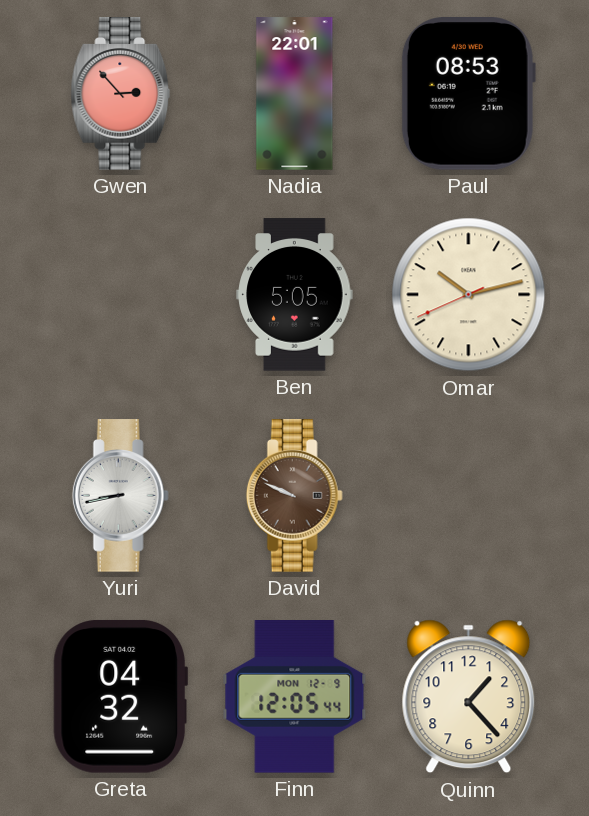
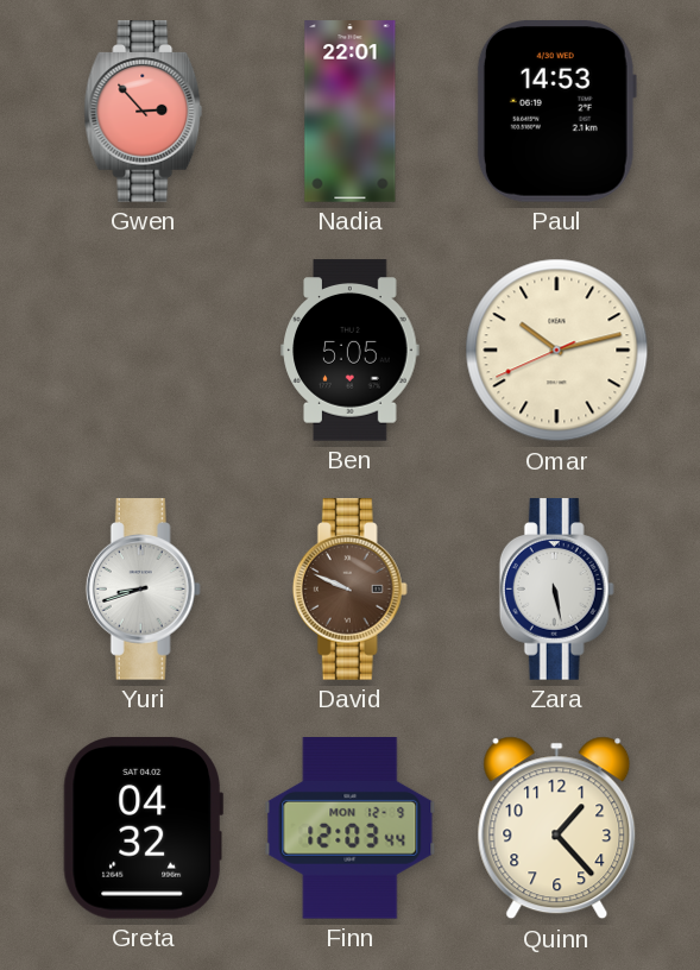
Paul: 08:53 -> 14:53
Yuri: 8:43 -> 8:42
Zara: none -> 5:28
Finn: 12:05 -> 12:03
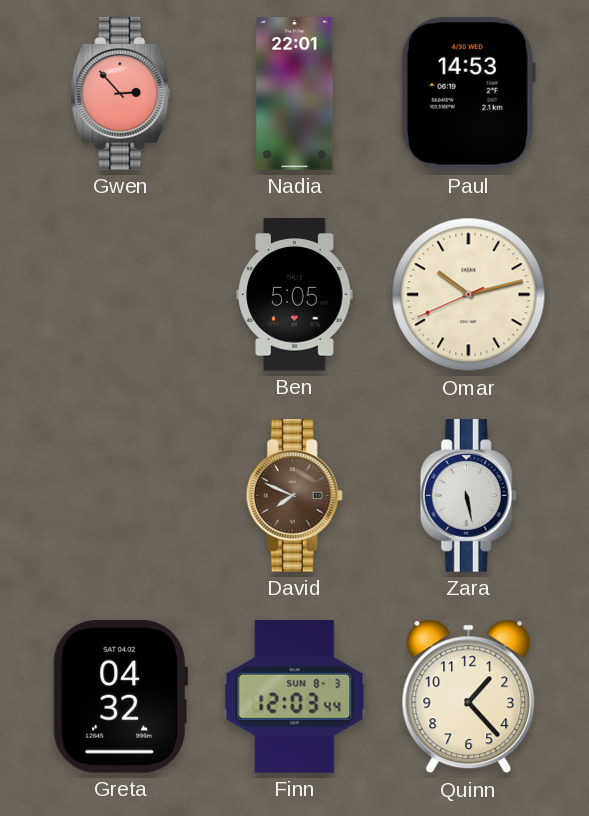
Yuri: 8:42 -> none
David: 9:49 -> 7:49
Finn date: MON 12-9 -> SUN 8-3
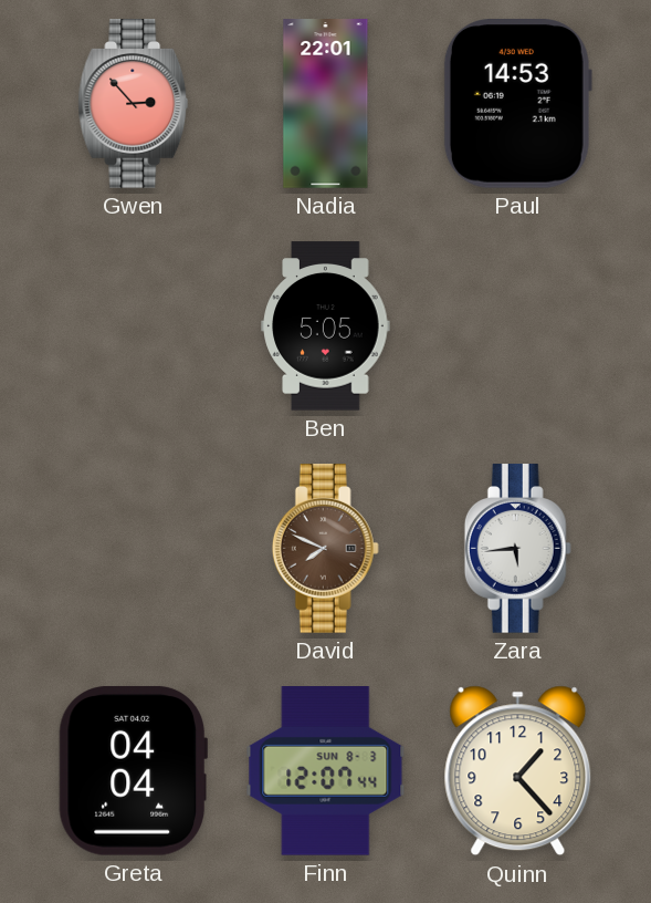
Omar: 10:12 -> none
Zara: 5:28 -> 5:44
Greta: 04:32 -> 04:04
Finn: 12:03 -> 12:07
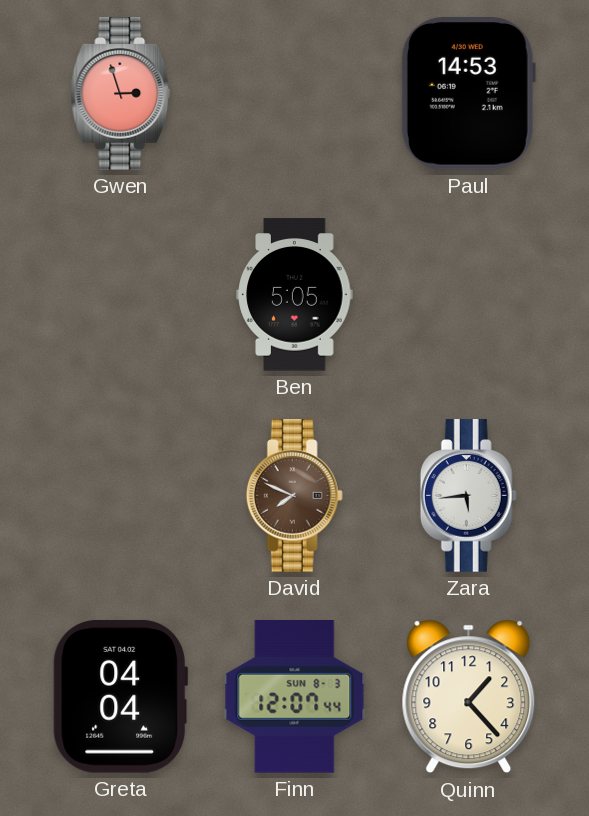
Gwen: 2:53 -> 2:57
Nadia: 22:01 -> none
